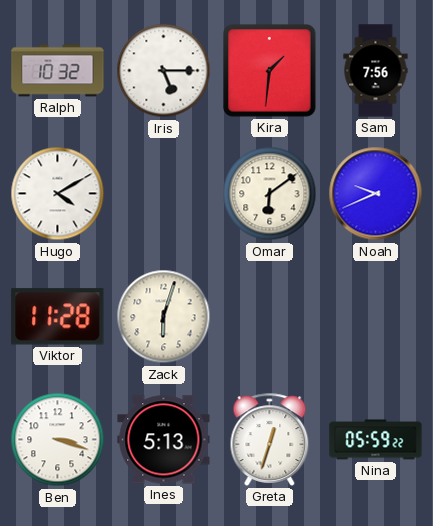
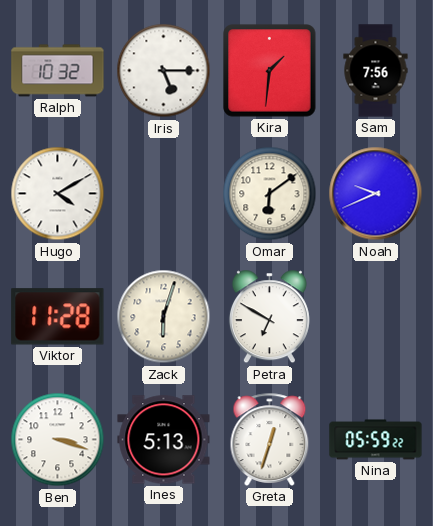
Petra: none -> 6:50
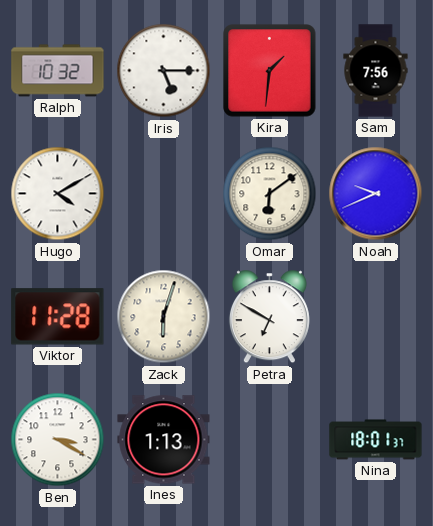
Ben: 3:18 -> 3:20
Ines: 5:13 -> 1:13
Greta: 12:33 -> none
Nina: 05:59 -> 18:01
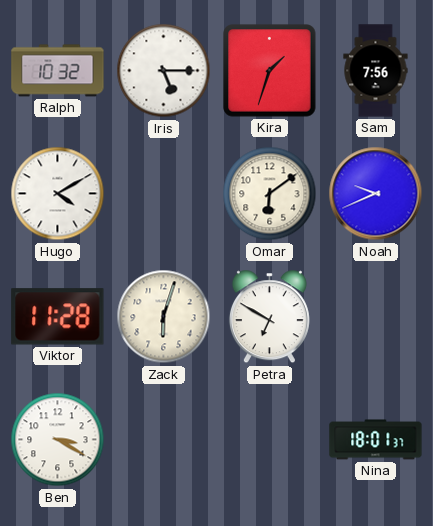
Kira: 1:31 -> 1:33
Ines: 1:13 -> none
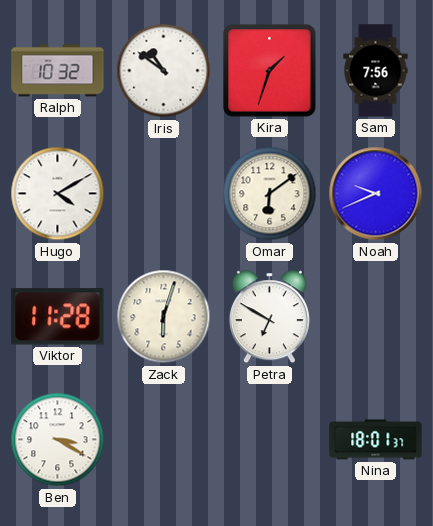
Iris: 5:15 -> 10:51
